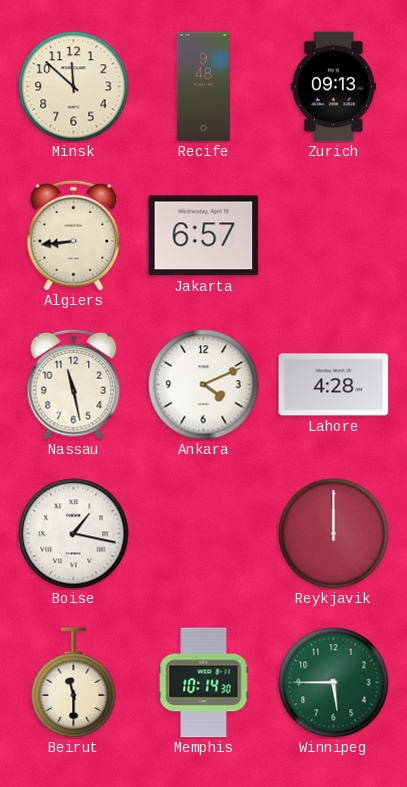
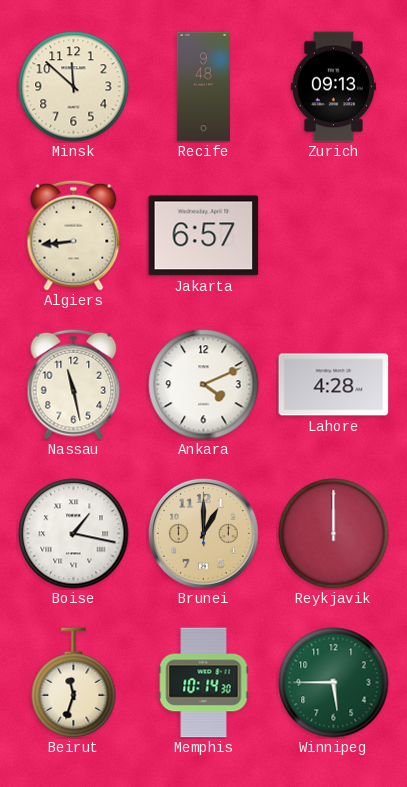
Brunei: none -> 1:00
Beirut: 11:30 -> 11:33
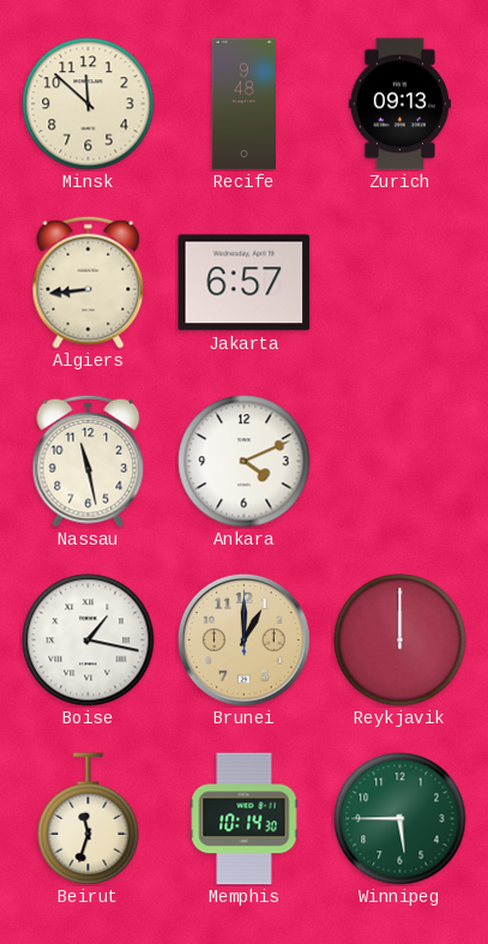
Lahore: 4:28 -> none
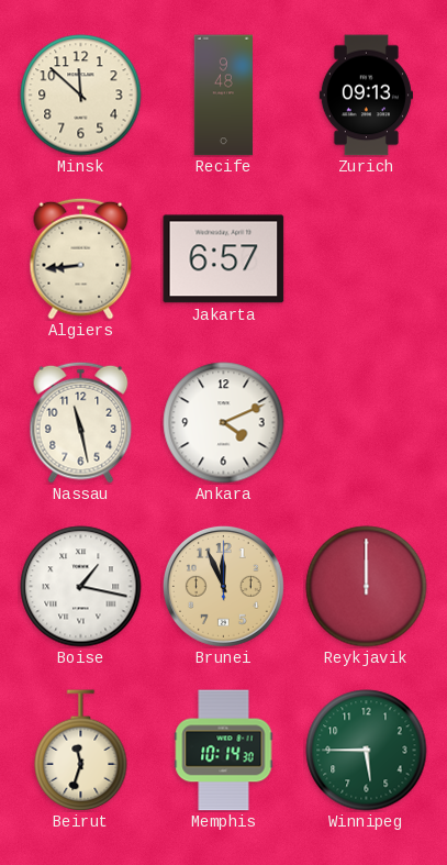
Brunei: 1:00 -> 11:56
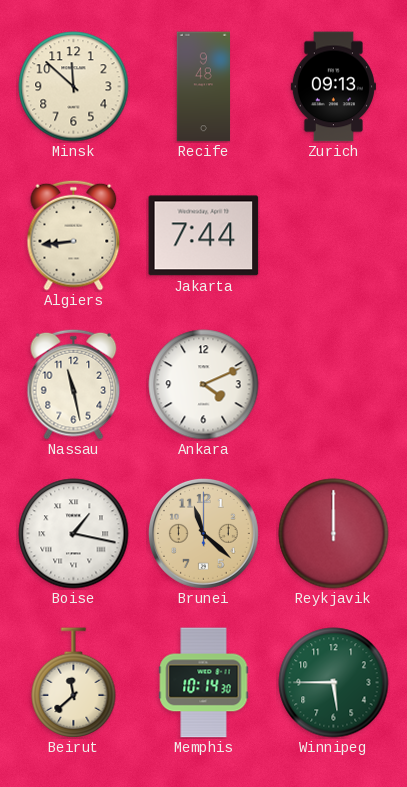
Jakarta: 6:57 -> 7:44
Brunei: 11:56 -> 11:22
Beirut: 11:33 -> 11:38
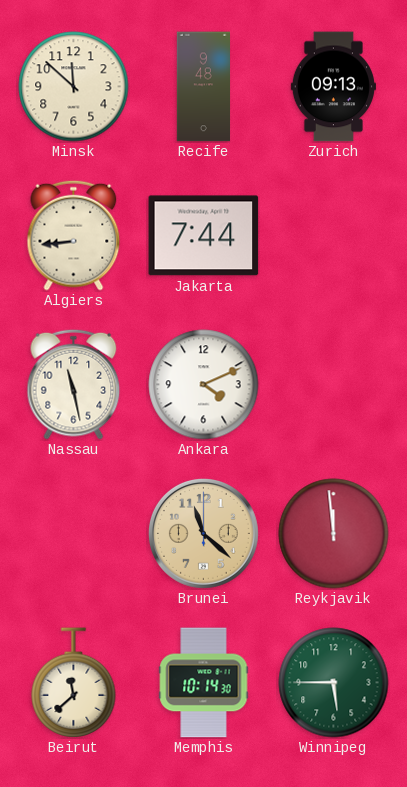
Boise: 1:17 -> none
Reykjavik: 12:00 -> 11:59
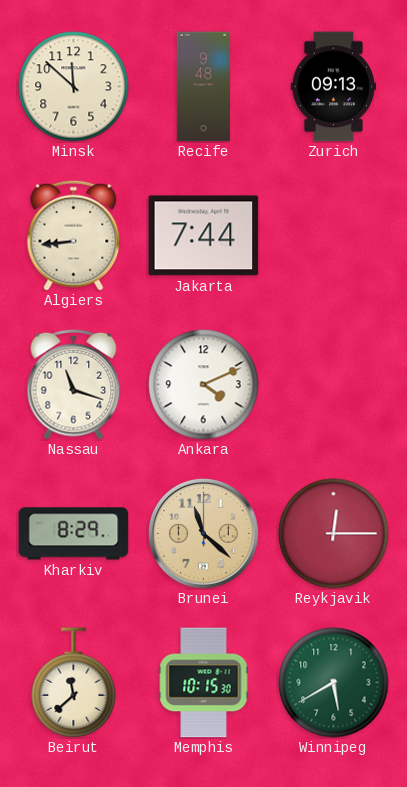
Nassau: 11:28 -> 11:18
Kharkiv: none -> 8:29
Reykjavik: 11:59 -> 12:15
Memphis: 10:14 -> 10:15
Winnipeg: 5:45 -> 5:40
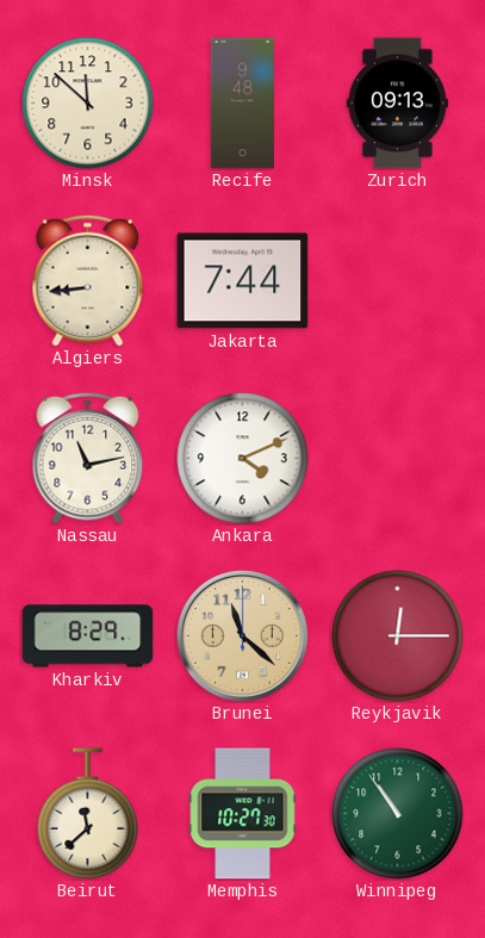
Nassau: 11:18 -> 11:13
Memphis: 10:15 -> 10:27
Winnipeg: 5:40 -> 10:54
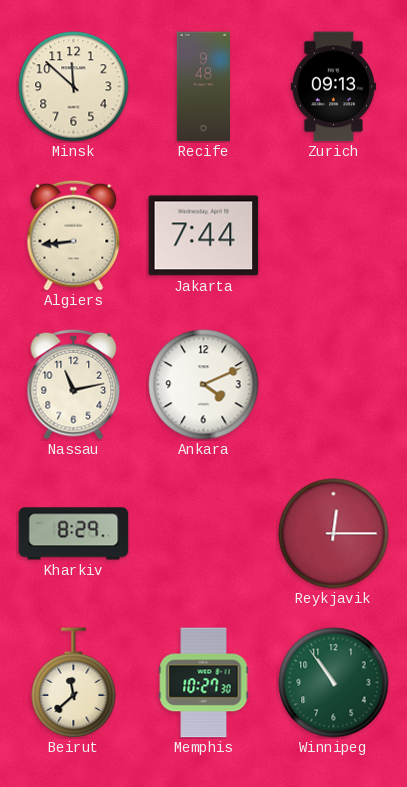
Brunei: 11:22 -> none
